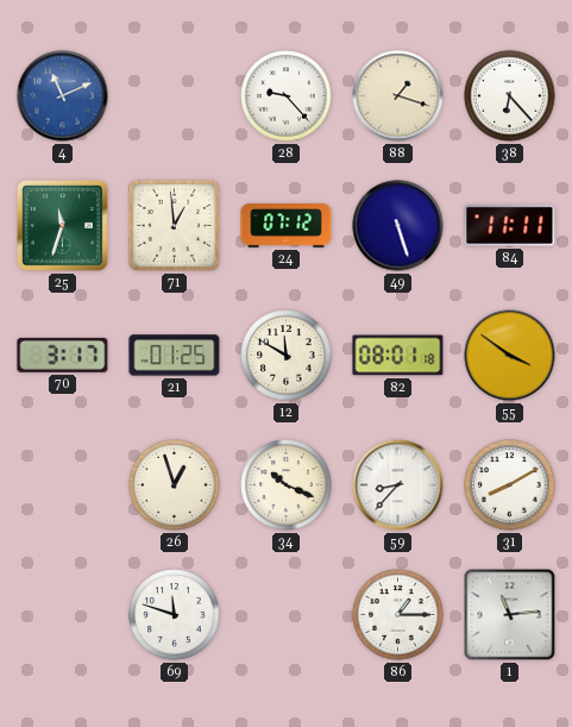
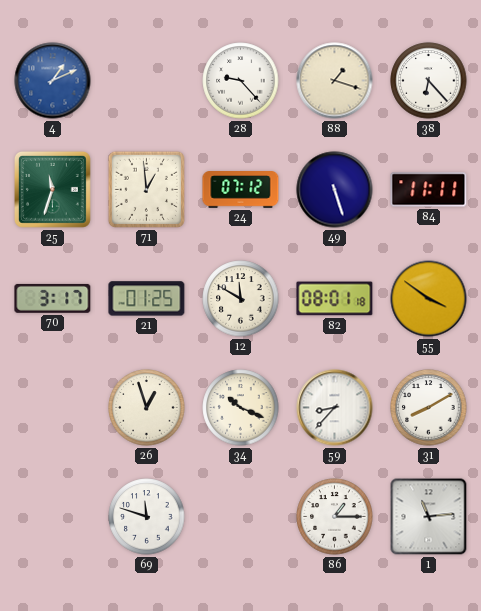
4: 11:11 -> 1:11
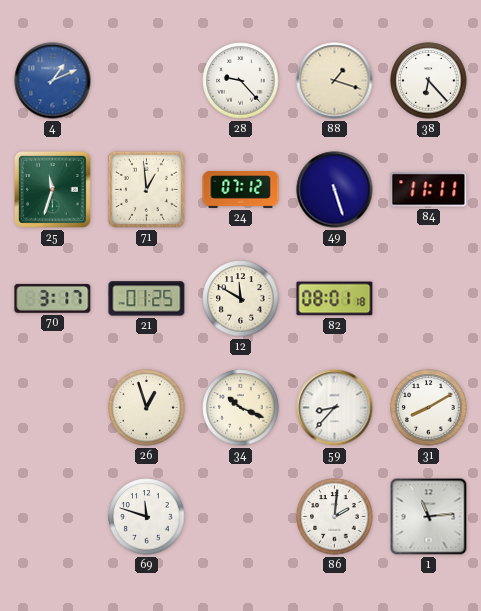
55: 3:51 -> none
86: 1:15 -> 2:01
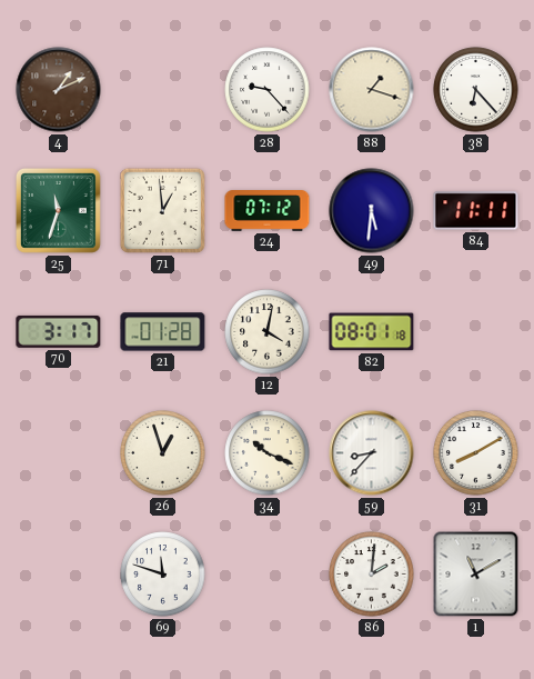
4 dial: blue -> brown
49: 5:27 -> 5:31
21: 01:25 -> 01:28
12: 11:50 -> 4:02
1: 11:14 -> 11:10
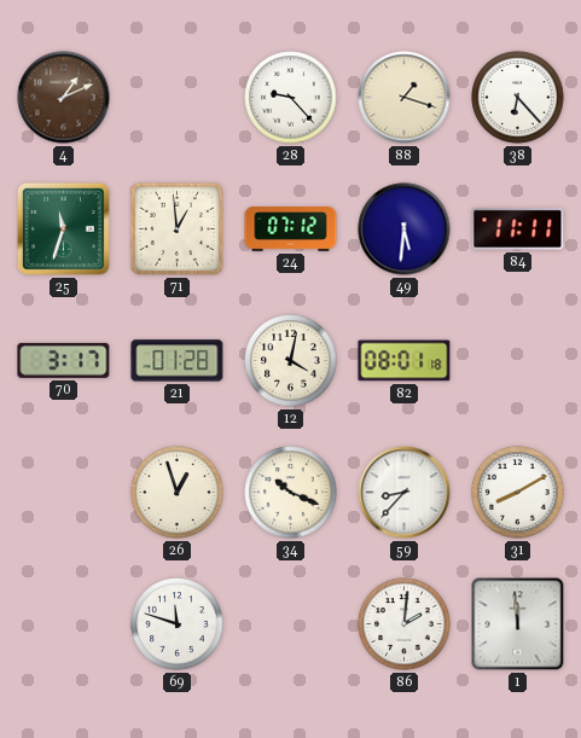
1: 11:10 -> 11:59
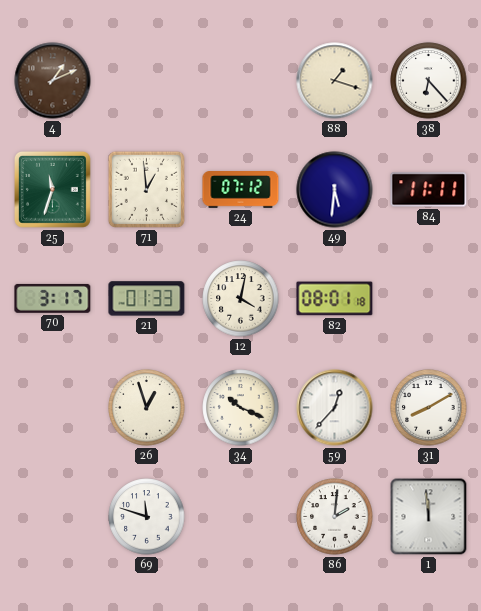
28: 9:23 -> none
21: 01:28 -> 01:33
59: 8:37 -> 12:37
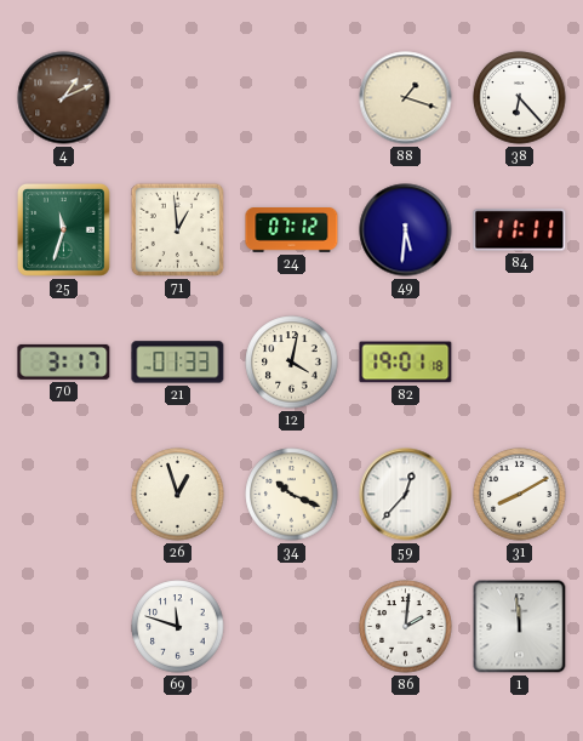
82: 08:01 -> 19:01
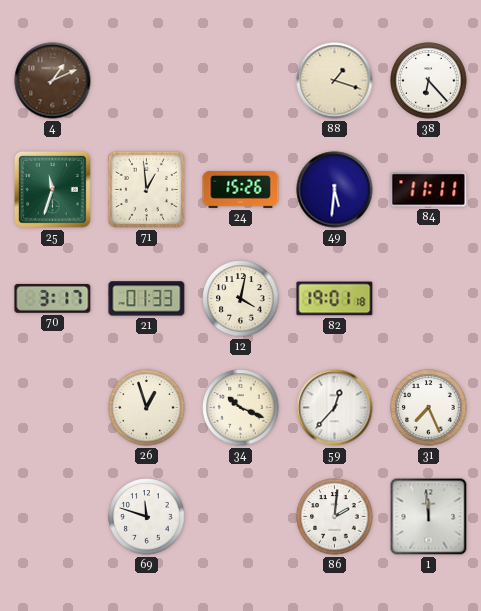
24: 07:12 -> 15:26
31: 8:10 -> 7:26
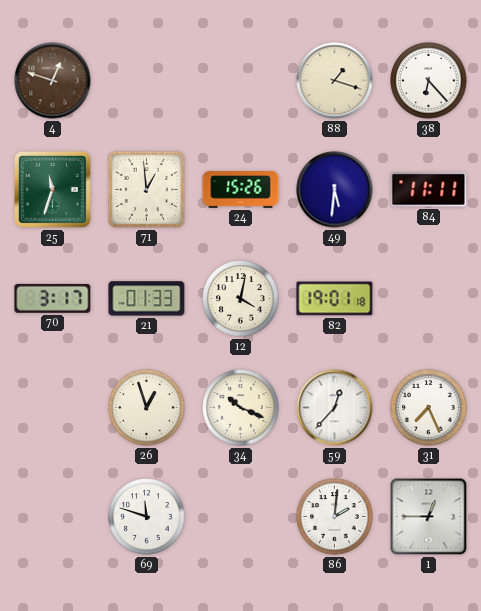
4: 1:11 -> 12:48
1: 11:59 -> 12:45
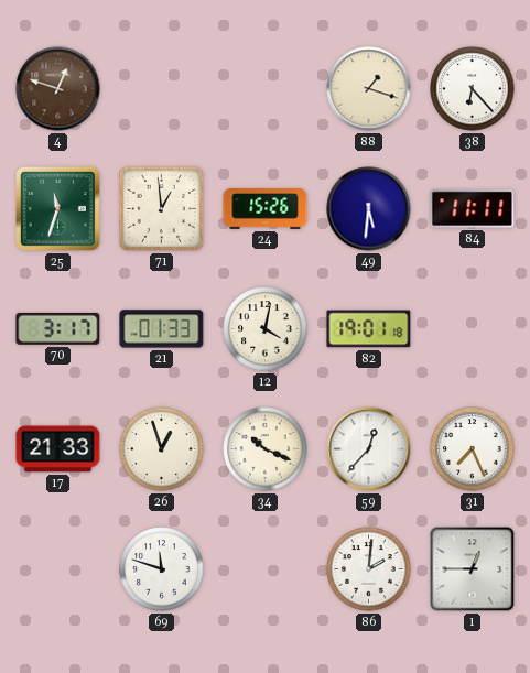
17: none -> 21:33
